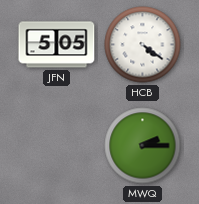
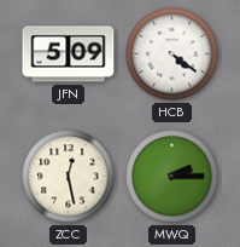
JFN: 5:05 -> 5:09
ZCC: none -> 12:28
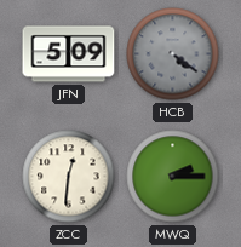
HCB dial: white -> grey
ZCC: 12:28 -> 12:31
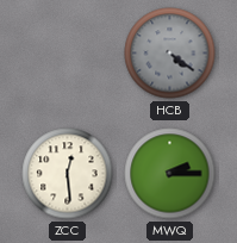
JFN: 5:09 -> none
ZCC: 12:31 -> 12:29
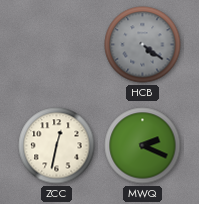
ZCC: 12:29 -> 12:32
MWQ: 2:15 -> 2:19
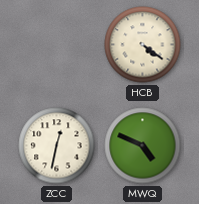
HCB dial: grey -> cream
MWQ: 2:19 -> 4:49
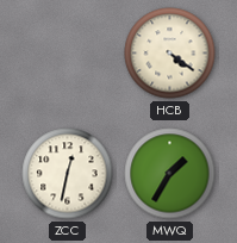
MWQ: 4:49 -> 1:35
